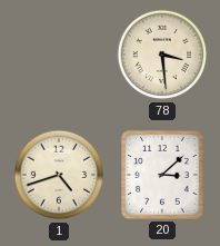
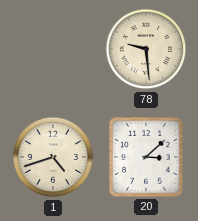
78: 3:29 -> 9:29
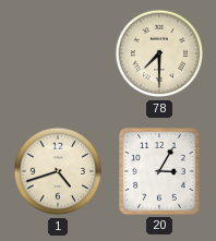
78: 9:29 -> 7:30
20: 3:08 -> 3:05
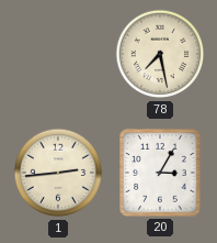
78: 7:30 -> 7:28
1: 4:42 -> 2:44
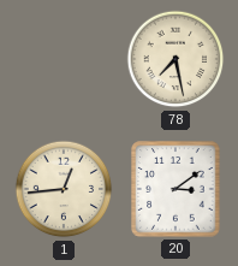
1: 2:44 -> 12:44
20: 3:05 -> 3:09
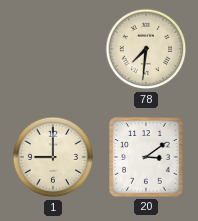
78: 7:28 -> 7:31
1: 12:44 -> 9:00
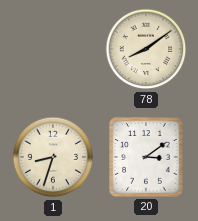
78: 7:31 -> 8:09
1: 9:00 -> 8:33
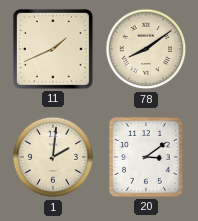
11: none -> 1:41
1: 8:33 -> 2:01
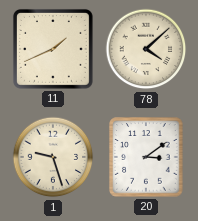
78: 8:09 -> 4:08
1: 2:01 -> 9:27
